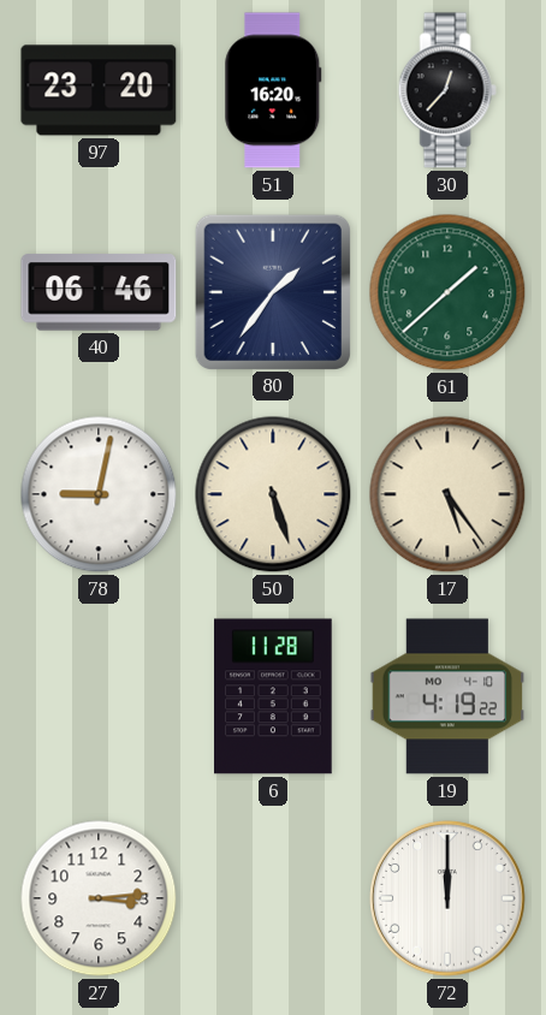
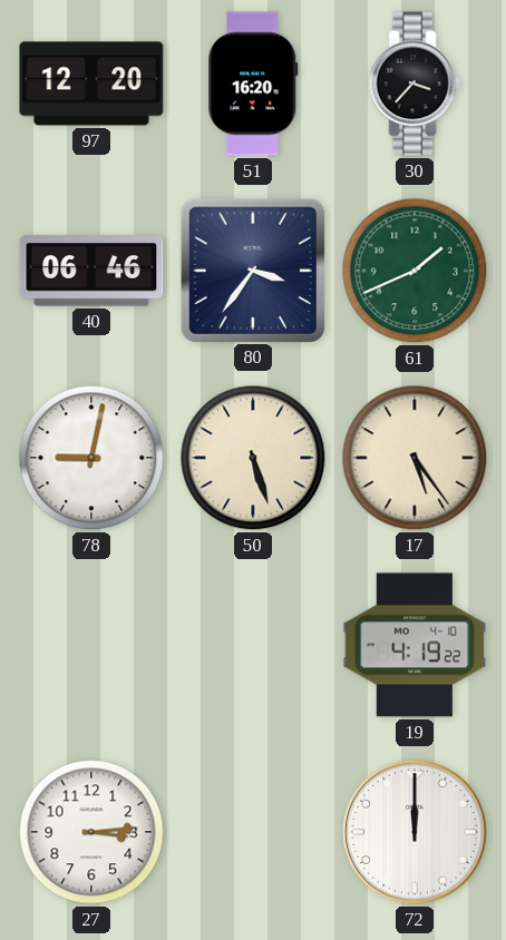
97: 23:20 -> 12:20
30: 12:37 -> 3:37
80: 1:36 -> 3:36
61: 1:38 -> 1:41
6: 11:28 -> none
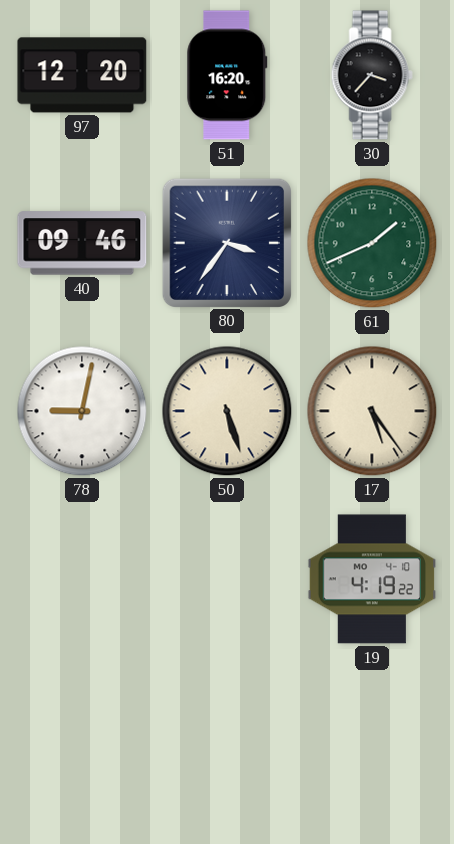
40: 06:46 -> 09:46
27: 3:14 -> none
72: 12:00 -> none
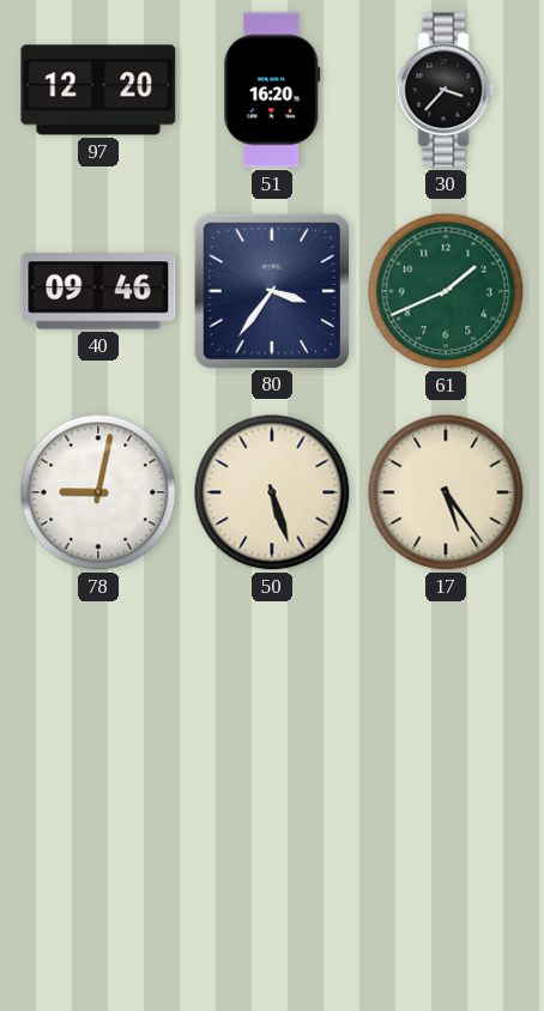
19: 4:19 -> none
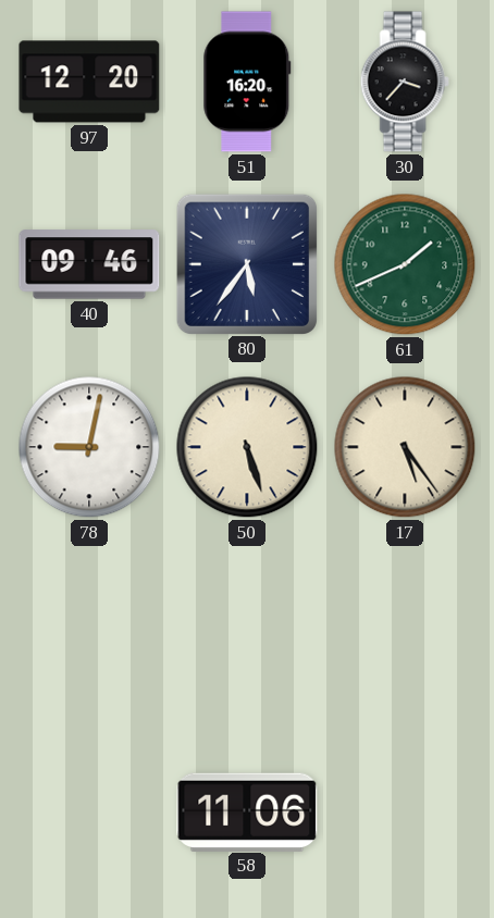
80: 3:36 -> 5:36
58: none -> 11:06
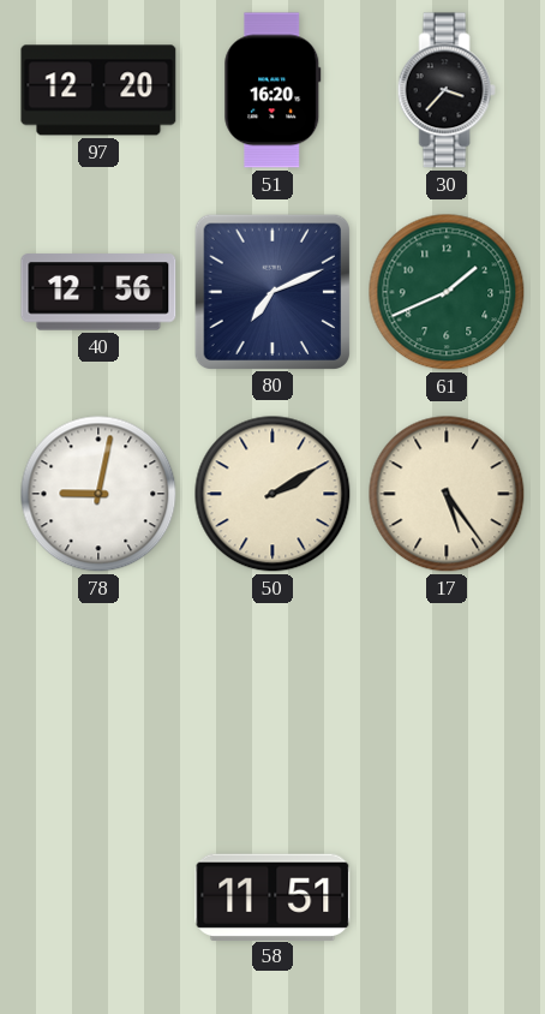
40: 09:46 -> 12:56
80: 5:36 -> 7:11
50: 5:27 -> 2:10
58: 11:06 -> 11:51
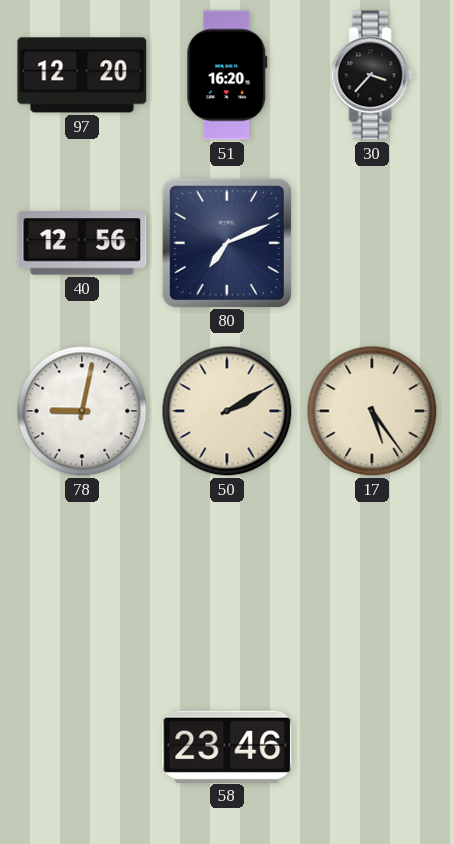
61: 1:41 -> none
58: 11:51 -> 23:46
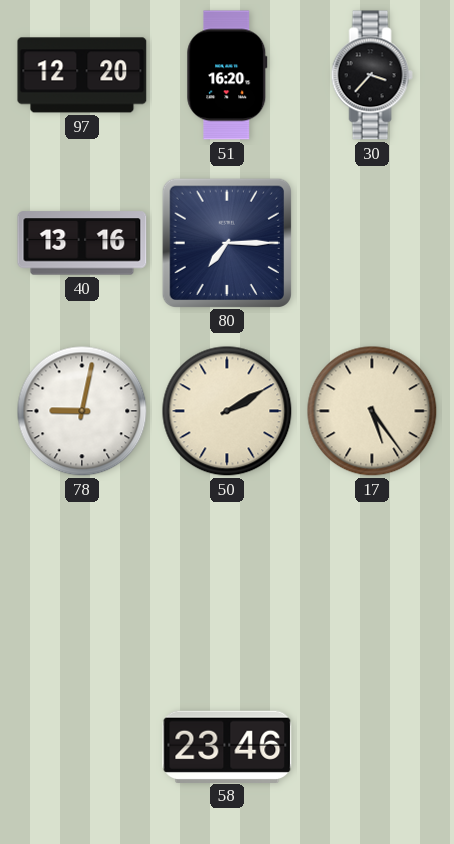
40: 12:56 -> 13:16
80: 7:11 -> 7:15
